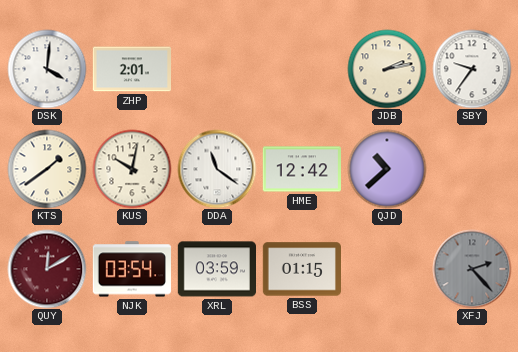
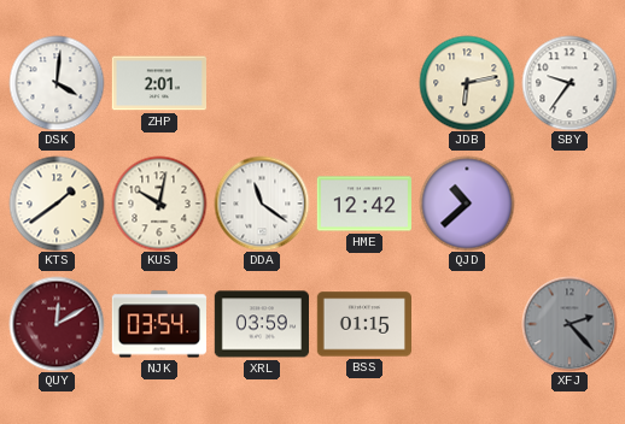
JDB: 2:13 -> 6:13
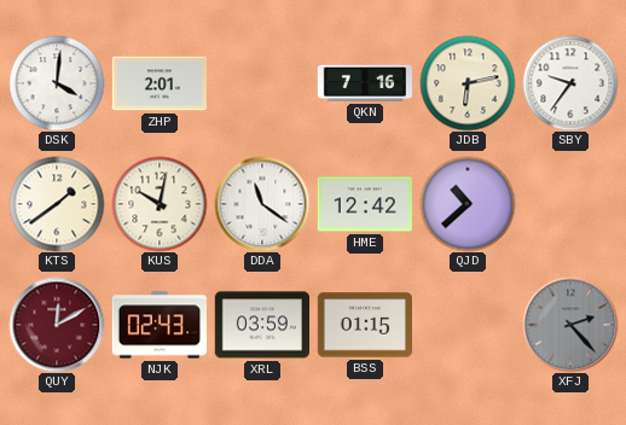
QKN: none -> 7:16
NJK: 03:54 -> 02:43
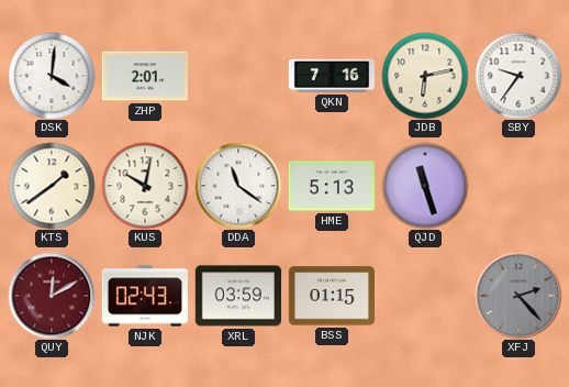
HME: 12:42 -> 5:13
QJD: 10:38 -> 11:27
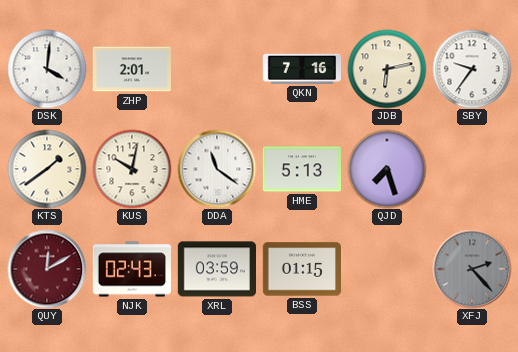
QJD: 11:27 -> 7:27
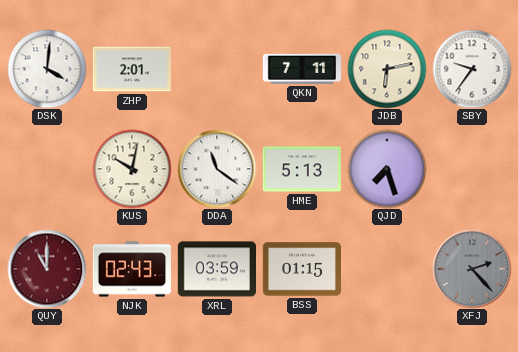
QKN: 7:16 -> 7:11
KTS: 1:39 -> none
QUY: 12:10 -> 11:00
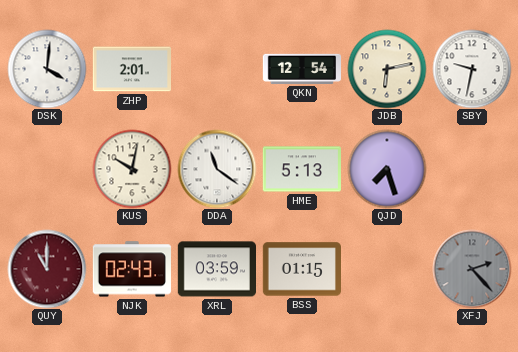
QKN: 7:11 -> 12:54
SBY: 9:36 -> 9:32
